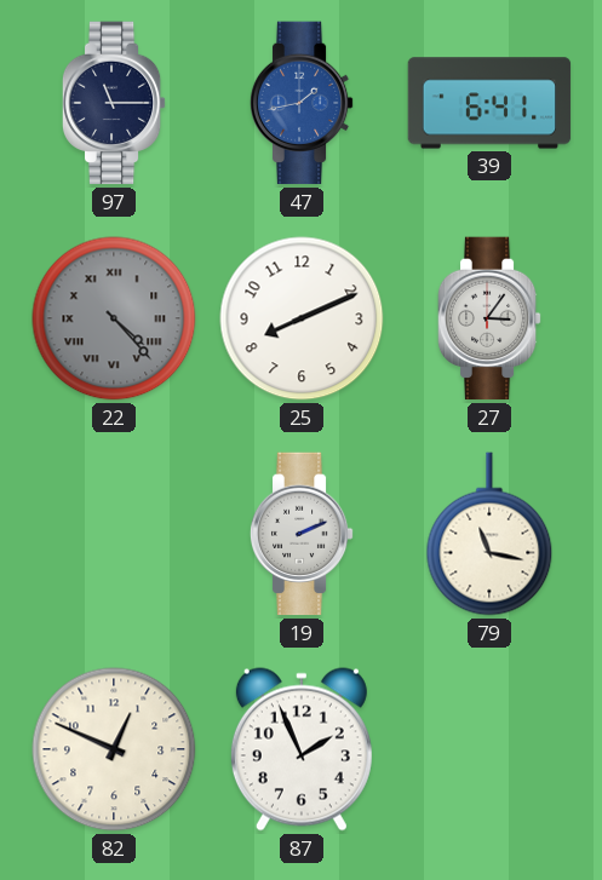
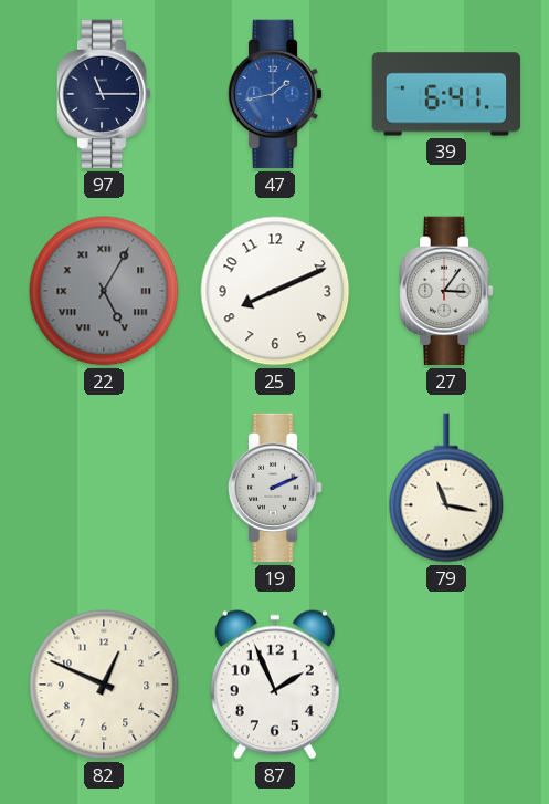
22: 4:23 -> 5:05
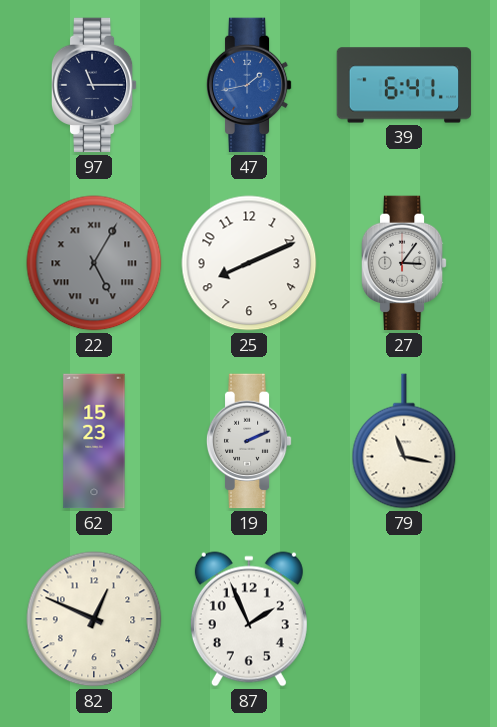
62: none -> 15:23
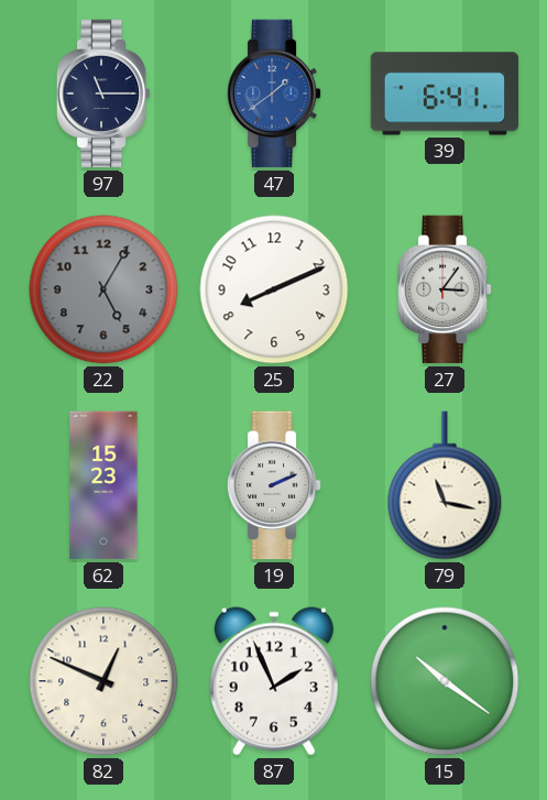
47: 1:43 -> 1:39
22 numerals: Roman -> Arabic
15: none -> 10:21
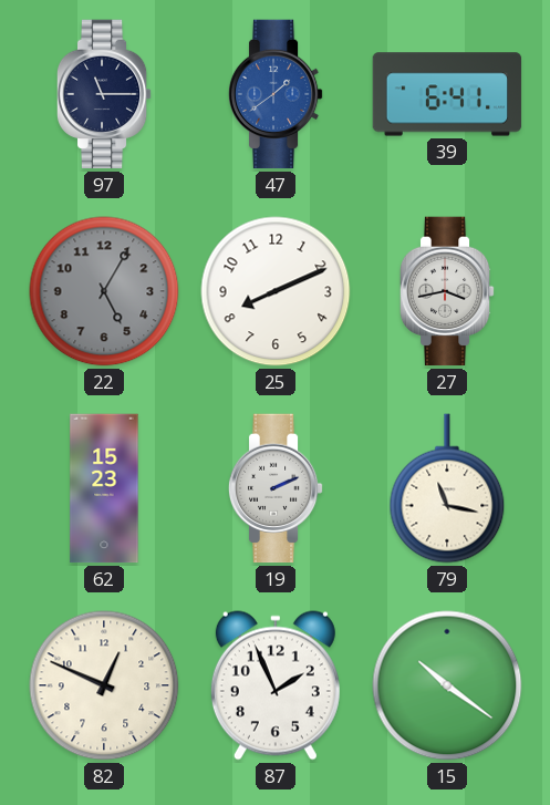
27: 3:06 -> 3:43
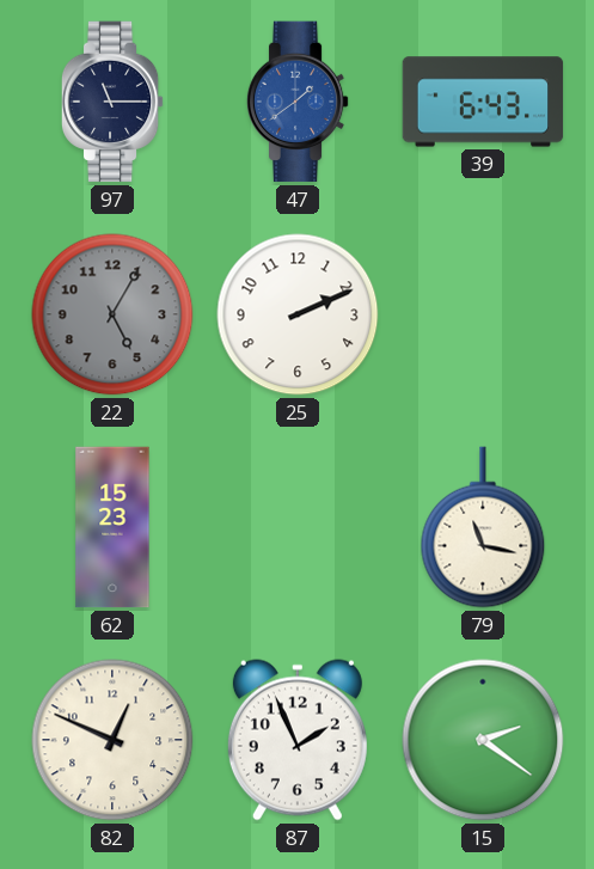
39: 6:41 -> 6:43
25: 8:11 -> 2:11
27: 3:43 -> none
19: 2:11 -> none
15: 10:21 -> 2:21
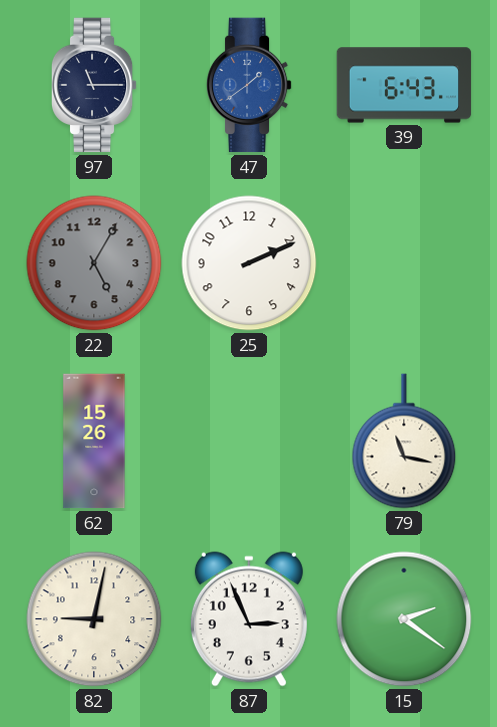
62: 15:23 -> 15:26
82: 12:49 -> 9:02
87: 1:56 -> 2:56
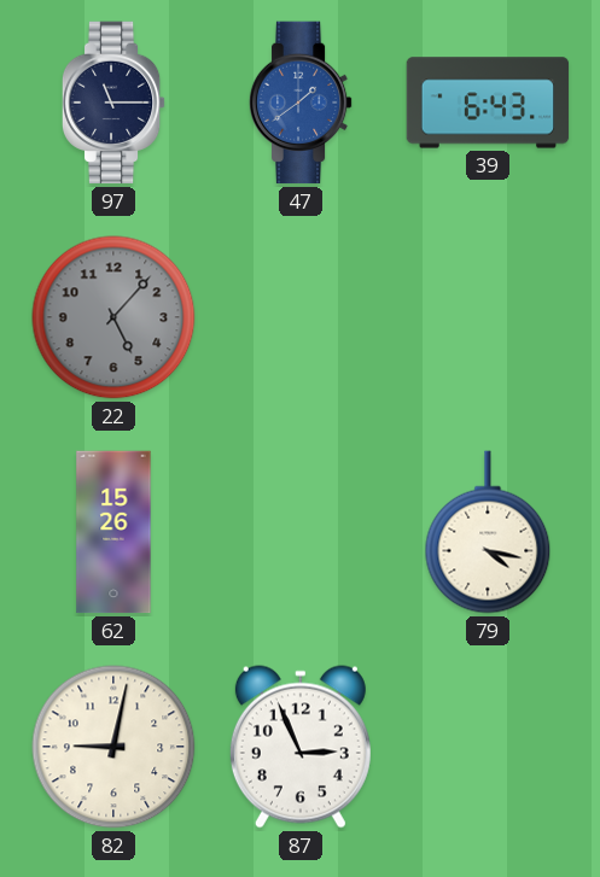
22: 5:05 -> 5:07
25: 2:11 -> none
79: 11:17 -> 4:17
15: 2:21 -> none
